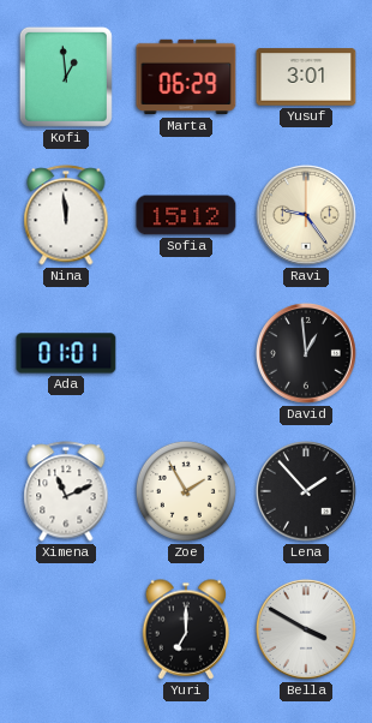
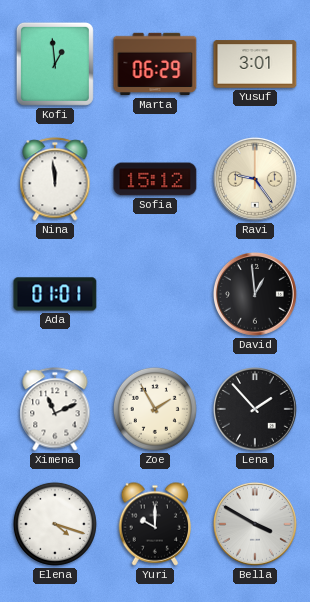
Elena: none -> 4:18
Yuri: 7:00 -> 10:00
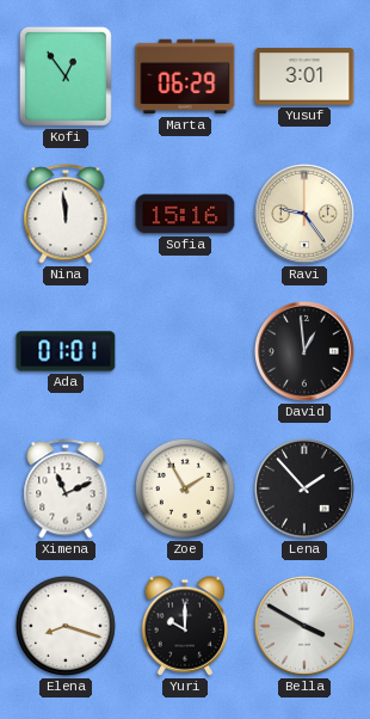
Kofi: 12:59 -> 12:54
Sofia: 15:12 -> 15:16
Elena: 4:18 -> 8:18
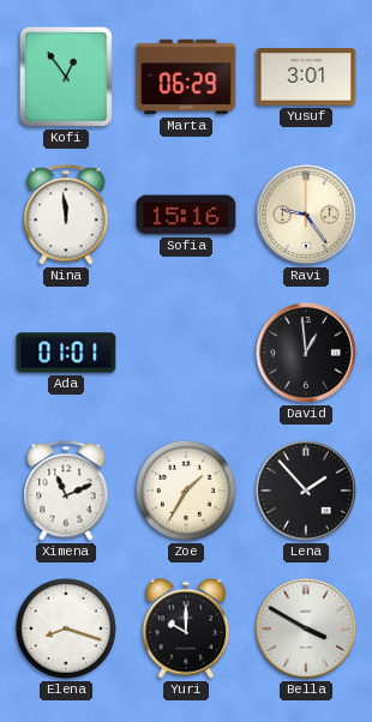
Zoe: 1:55 -> 1:35
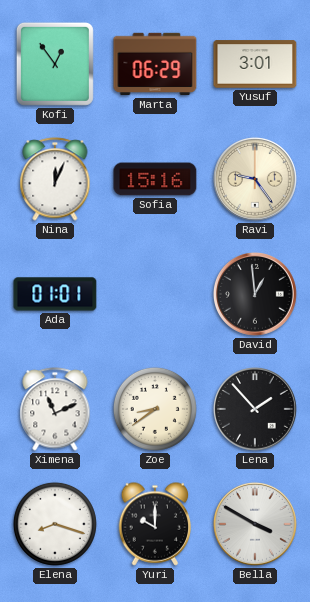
Nina: 11:59 -> 12:04
Zoe: 1:35 -> 8:39
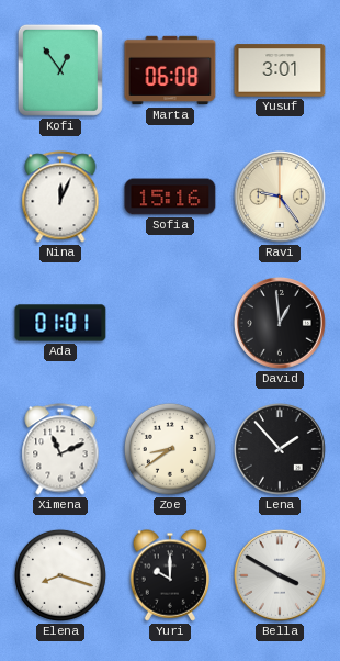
Marta: 06:29 -> 06:08
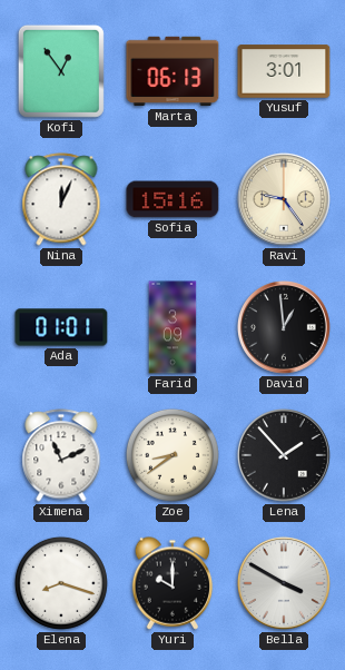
Marta: 06:08 -> 06:13
Farid: none -> 3:09
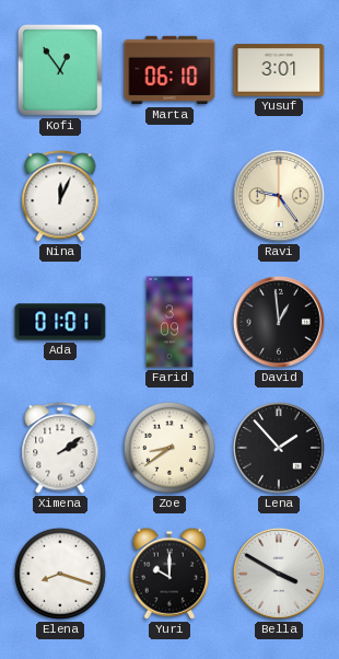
Marta: 06:13 -> 06:10
Sofia: 15:16 -> none
Ximena: 11:11 -> 2:09
